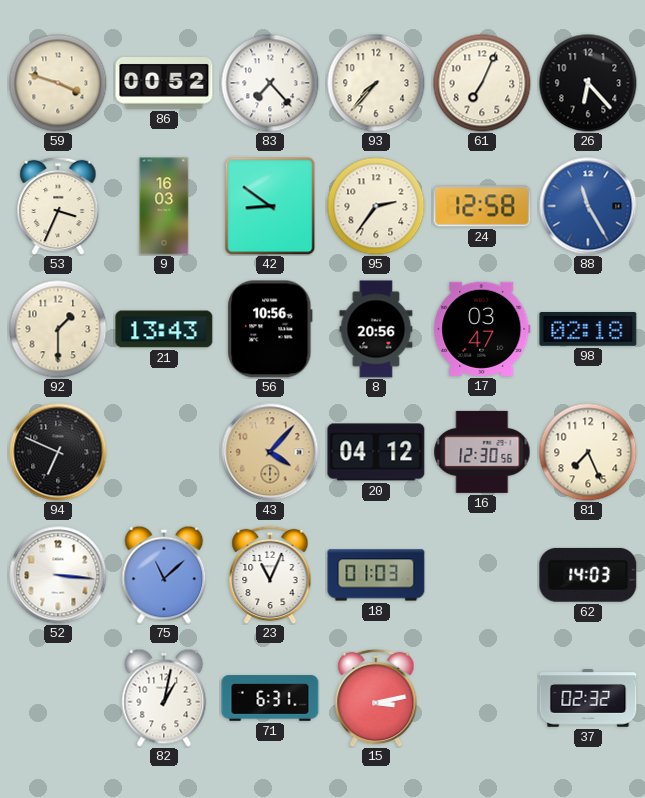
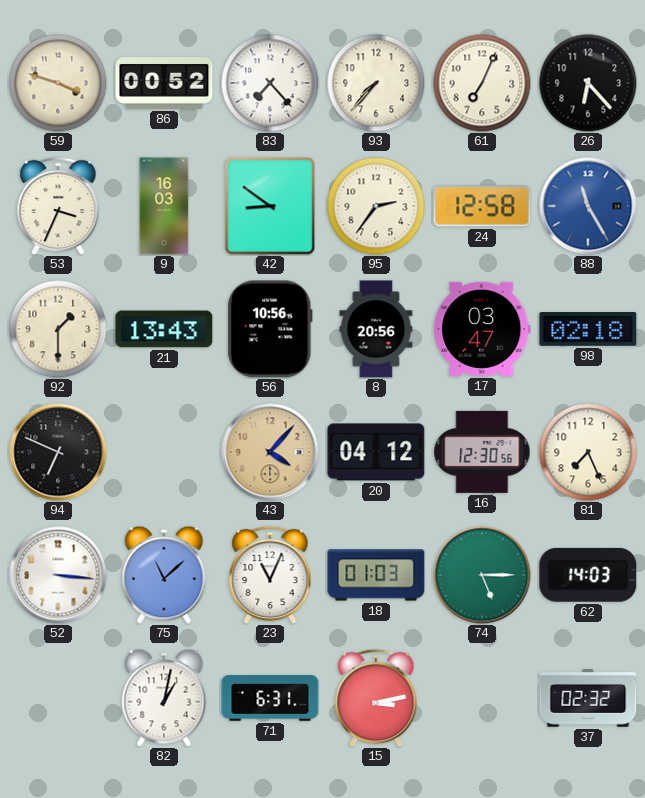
74: none -> 5:15
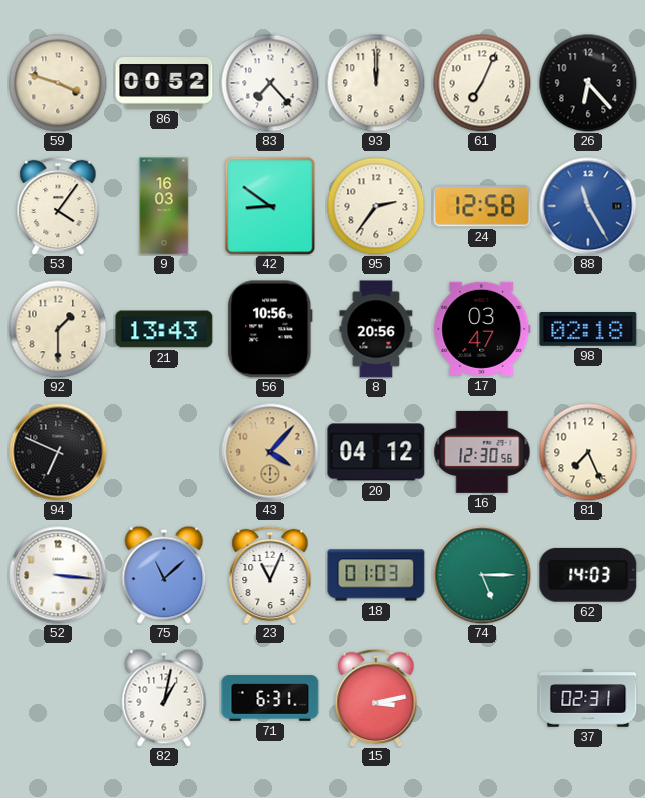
93: 7:37 -> 12:00
53: 3:34 -> 4:06
37: 02:32 -> 02:31
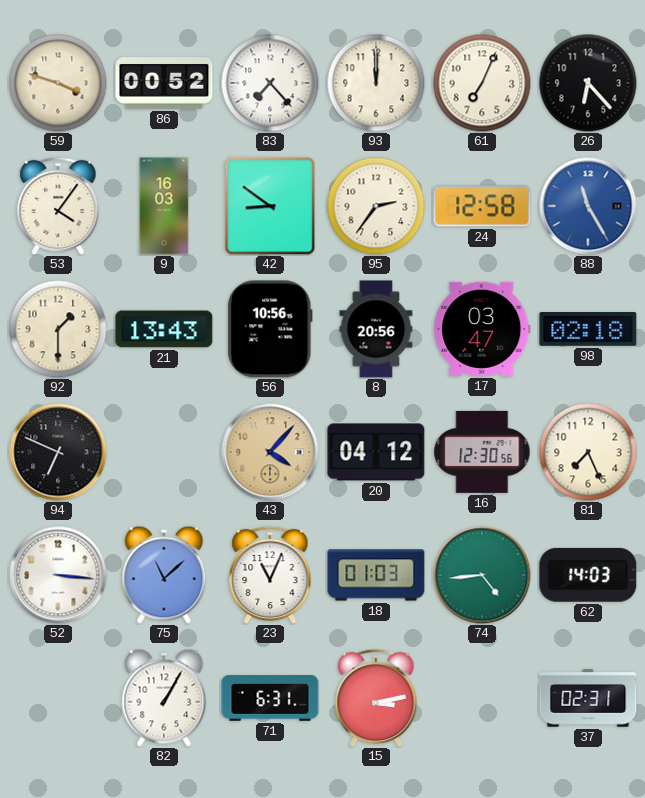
74: 5:15 -> 4:44
82: 1:02 -> 1:05
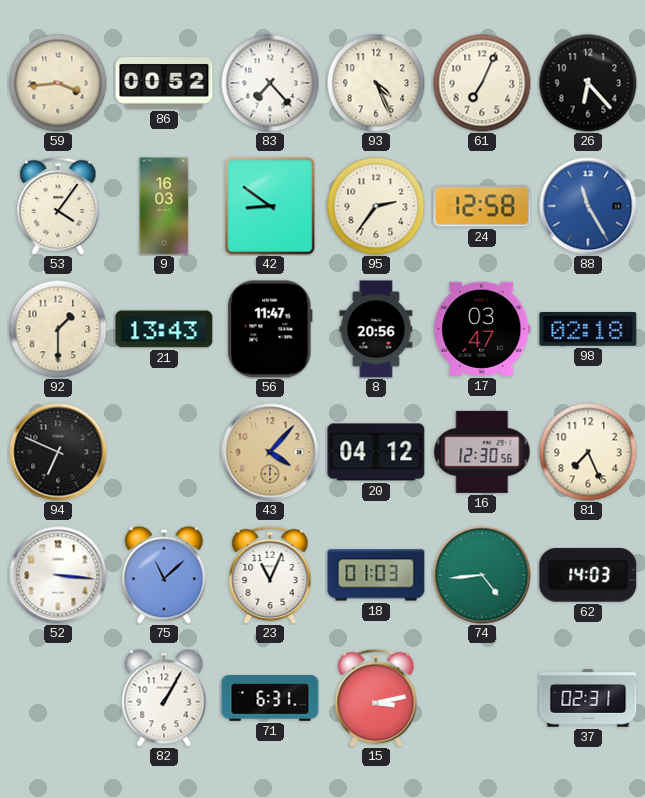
59: 3:48 -> 3:44
93: 12:00 -> 4:26
56: 10:56 -> 11:47
